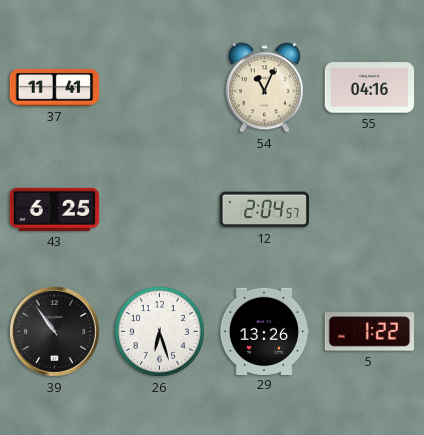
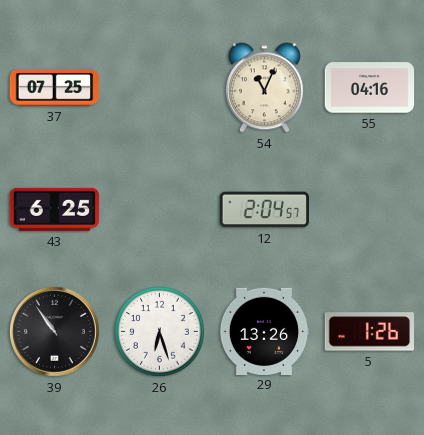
37: 11:41 -> 07:25
5: 1:22 -> 1:26
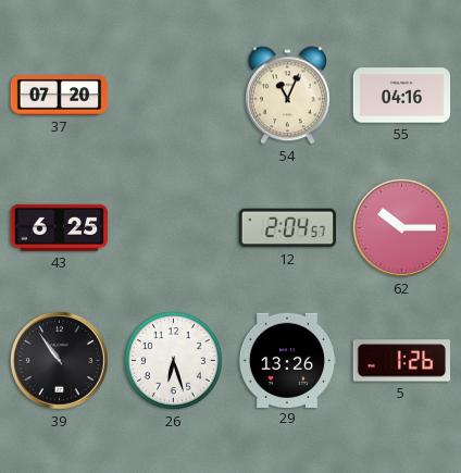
37: 07:25 -> 07:20
62: none -> 10:15
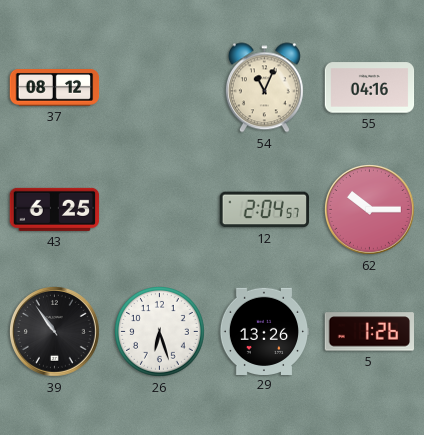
37: 07:20 -> 08:12
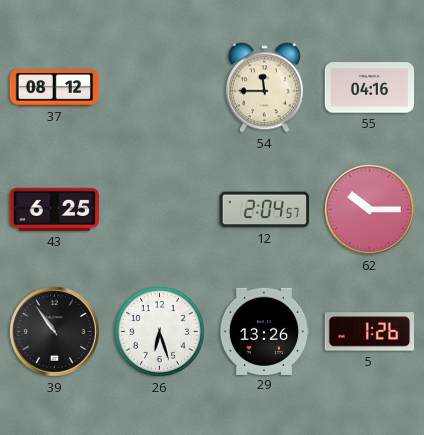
54: 11:04 -> 11:45
